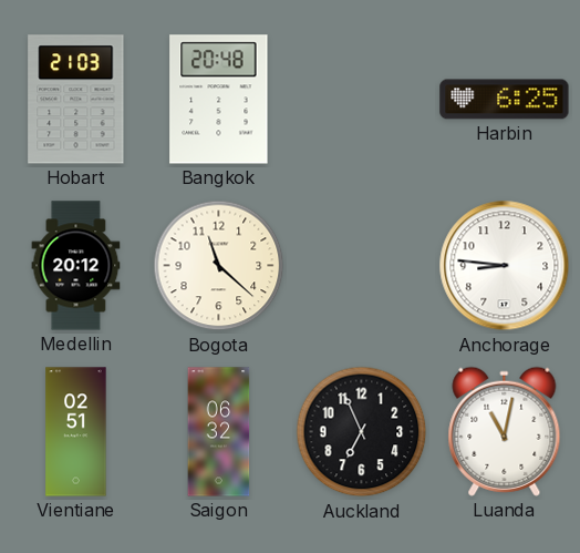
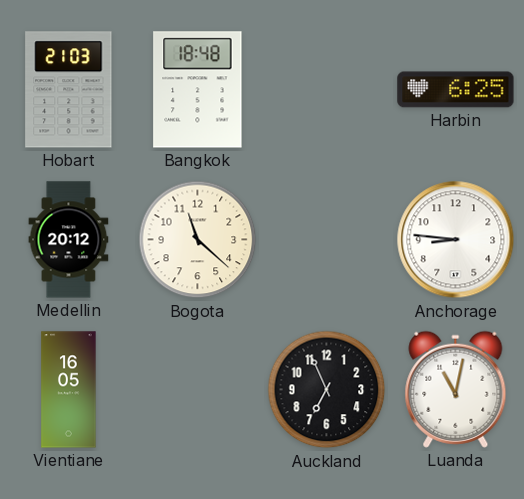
Bangkok: 20:48 -> 18:48
Vientiane: 02:51 -> 16:05
Saigon: 06:32 -> none
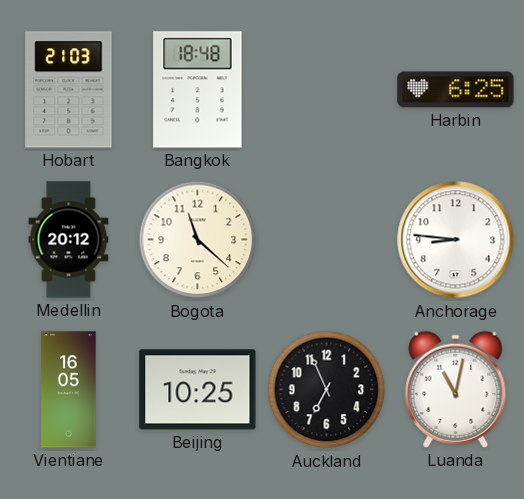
Beijing: none -> 10:25
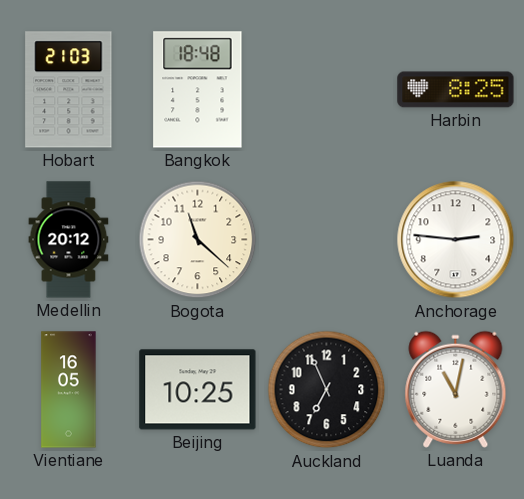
Harbin: 6:25 -> 8:25
Anchorage: 8:46 -> 2:46
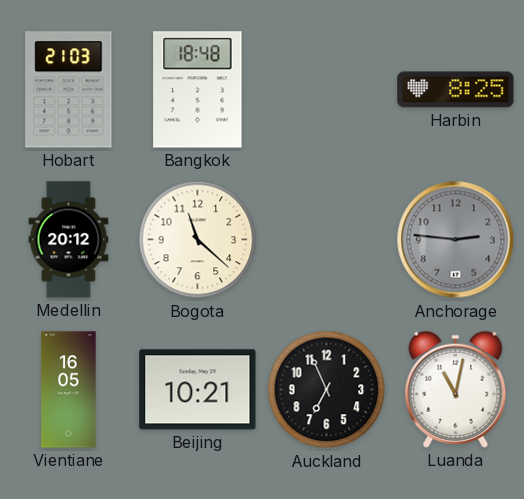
Anchorage dial: white -> grey
Beijing: 10:25 -> 10:21
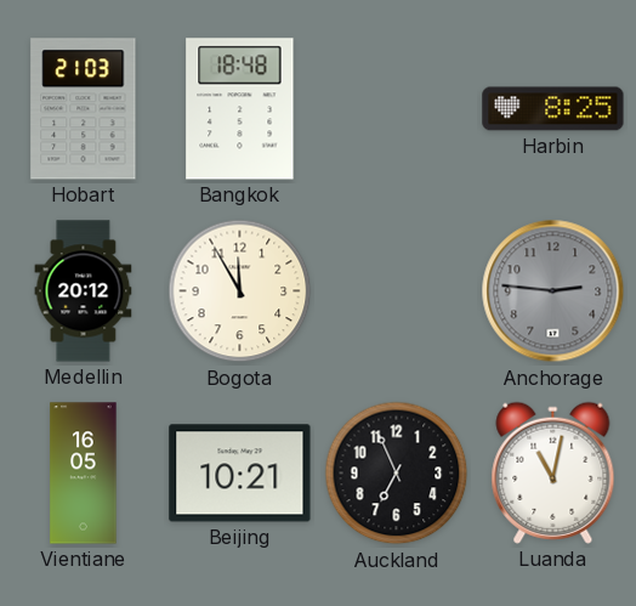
Bogota: 11:22 -> 11:55
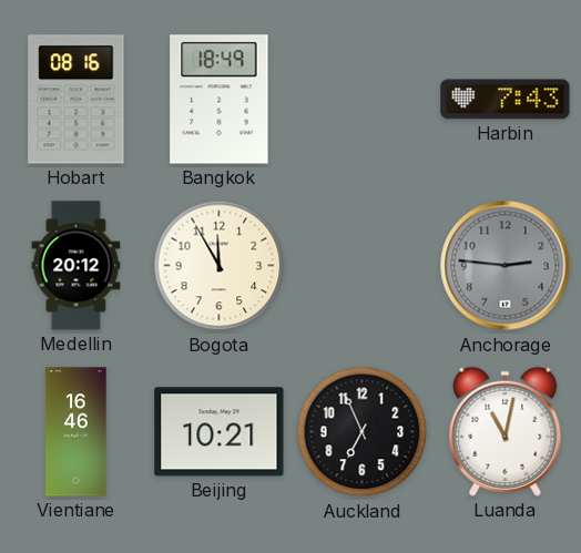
Hobart: 21:03 -> 08:16
Bangkok: 18:48 -> 18:49
Harbin: 8:25 -> 7:43
Vientiane: 16:05 -> 16:46
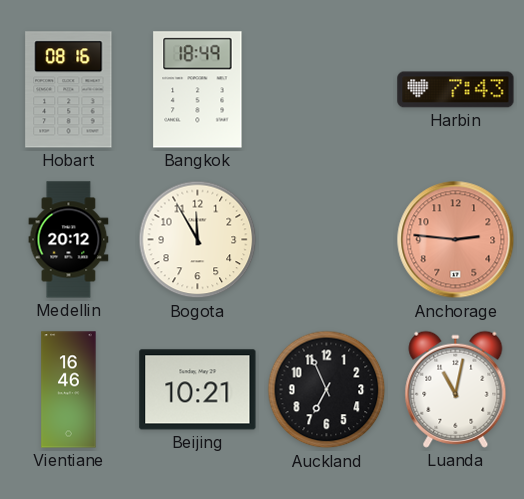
Anchorage dial: grey -> salmon
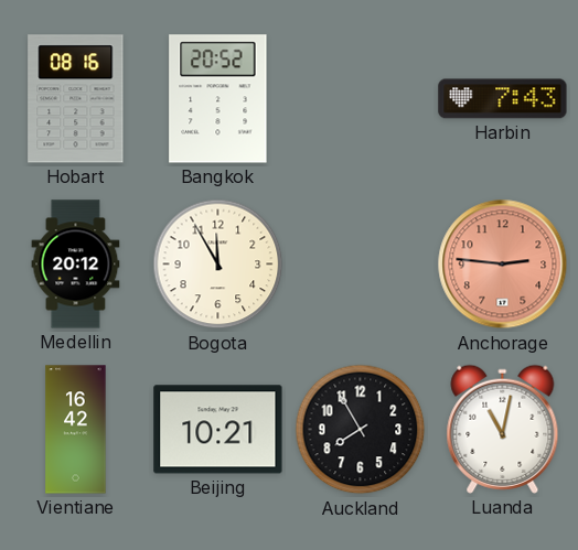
Bangkok: 18:49 -> 20:52
Vientiane: 16:46 -> 16:42
Auckland: 6:56 -> 7:55
